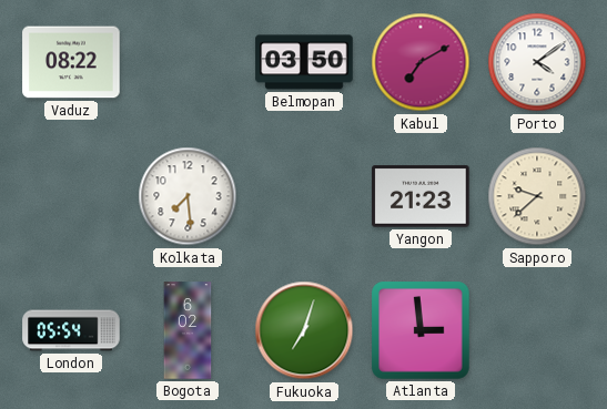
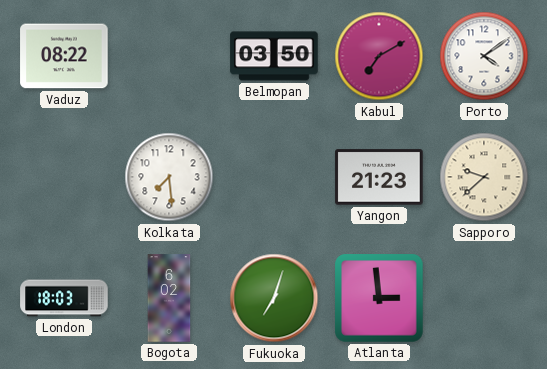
London: 05:54 -> 18:03
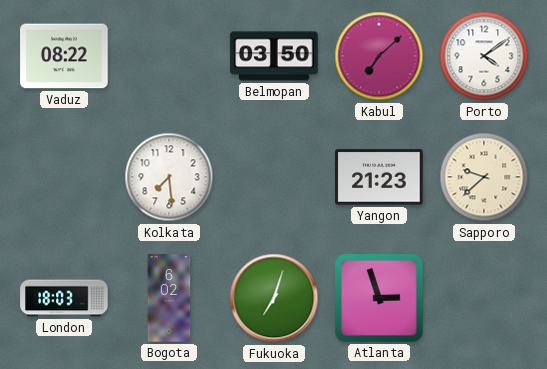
Kabul: 7:10 -> 7:08
Atlanta: 2:59 -> 2:57
